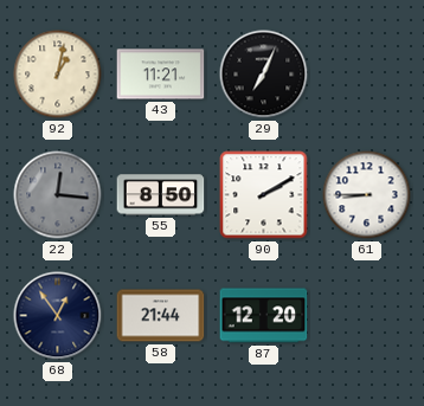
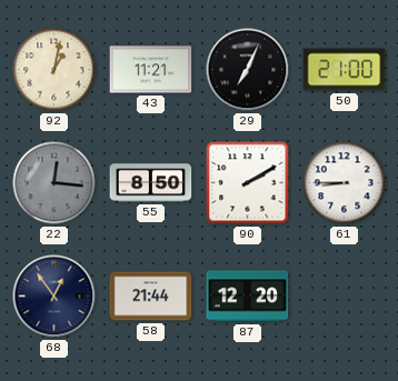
50: none -> 21:00
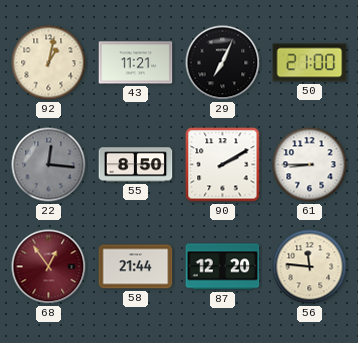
68 dial: navy -> burgundy
56: none -> 11:46
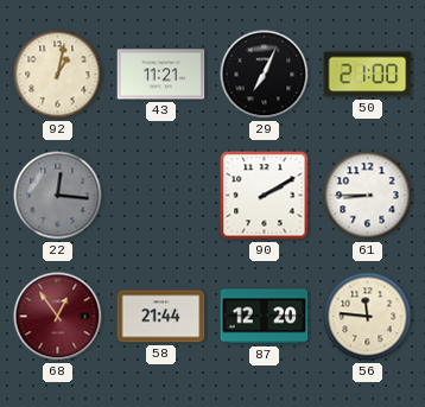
55: 8:50 -> none
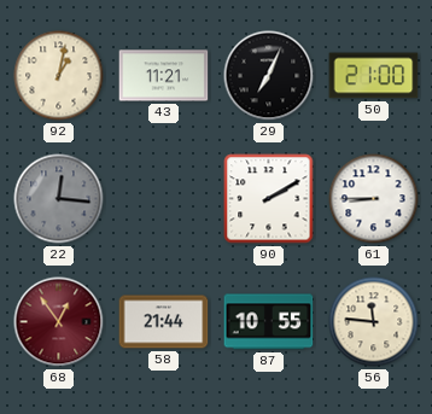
87: 12:20 -> 10:55
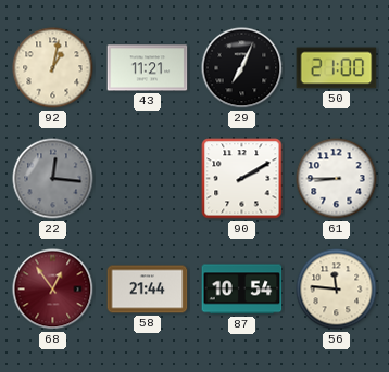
87: 10:55 -> 10:54
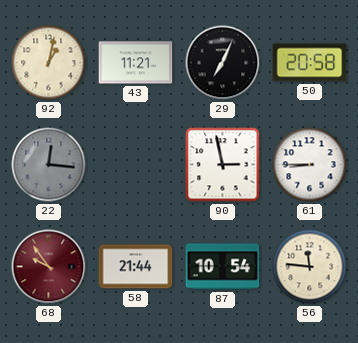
50: 21:00 -> 20:58
90: 2:10 -> 2:58
68: 12:54 -> 9:54
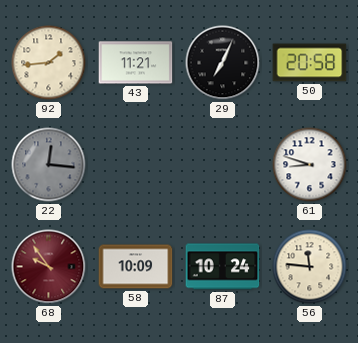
92: 1:02 -> 1:44
90: 2:58 -> none
61: 8:45 -> 8:48
58: 21:44 -> 10:09
87: 10:54 -> 10:24
